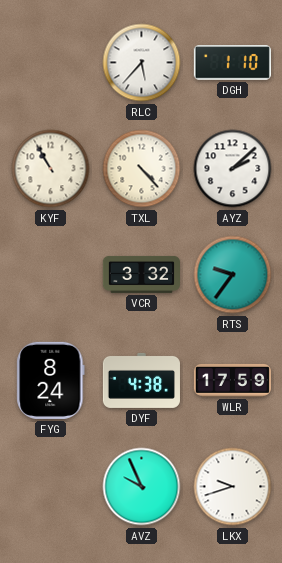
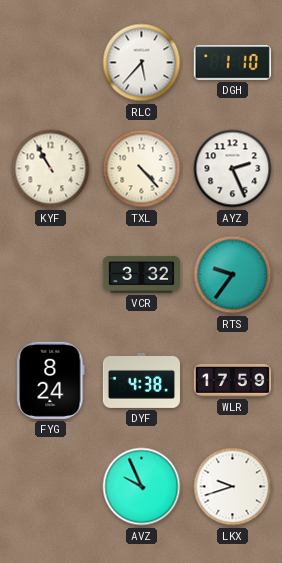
AYZ: 2:08 -> 2:26
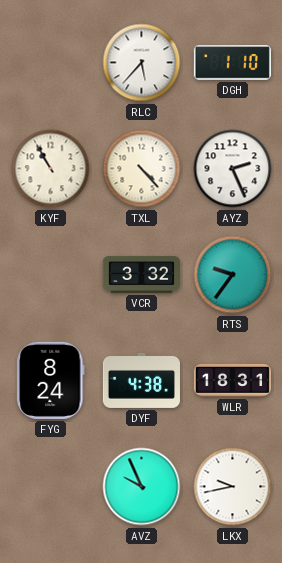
WLR: 17:59 -> 18:31
LKX: 9:42 -> 9:43
